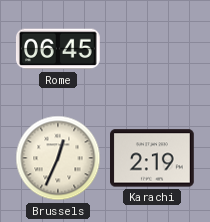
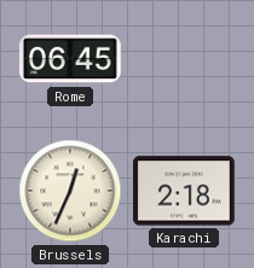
Karachi: 2:19 -> 2:18
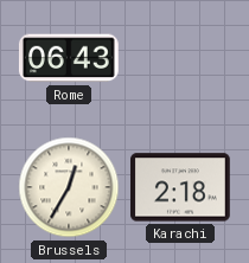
Rome: 06:45 -> 06:43
Brussels: 12:34 -> 12:35
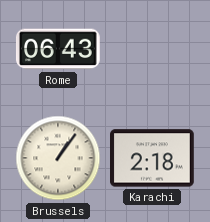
Brussels: 12:35 -> 1:06
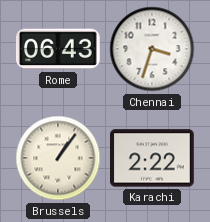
Chennai: none -> 3:33
Karachi: 2:18 -> 2:22
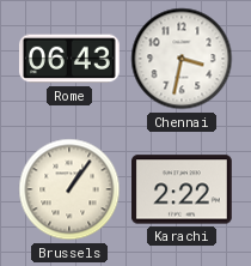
Chennai: 3:33 -> 3:32
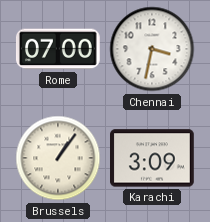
Rome: 06:43 -> 07:00
Karachi: 2:22 -> 3:09
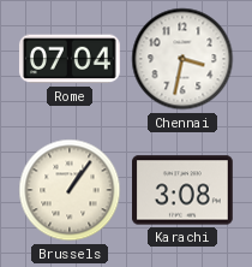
Rome: 07:00 -> 07:04
Karachi: 3:09 -> 3:08
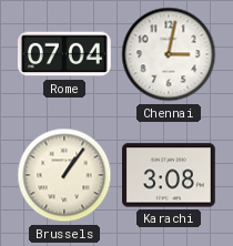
Chennai: 3:32 -> 3:02
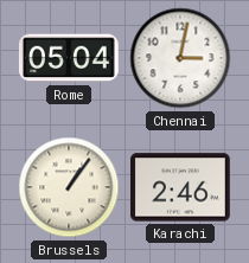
Rome: 07:04 -> 05:04
Karachi: 3:08 -> 2:46
